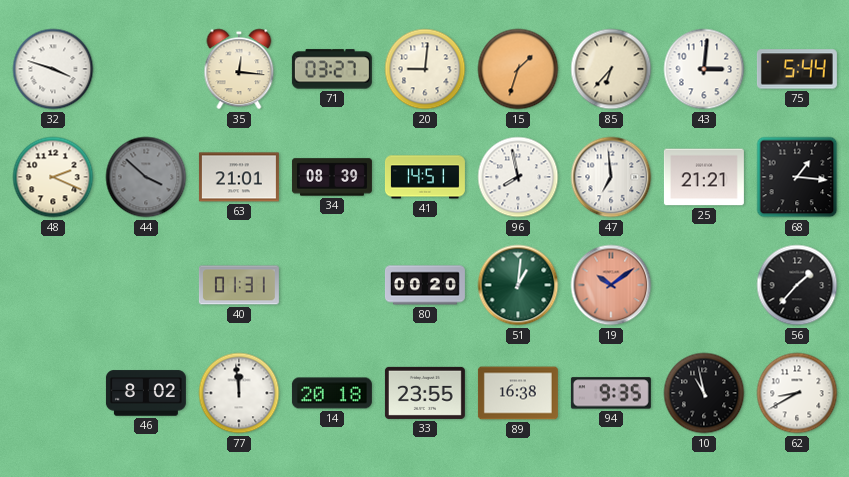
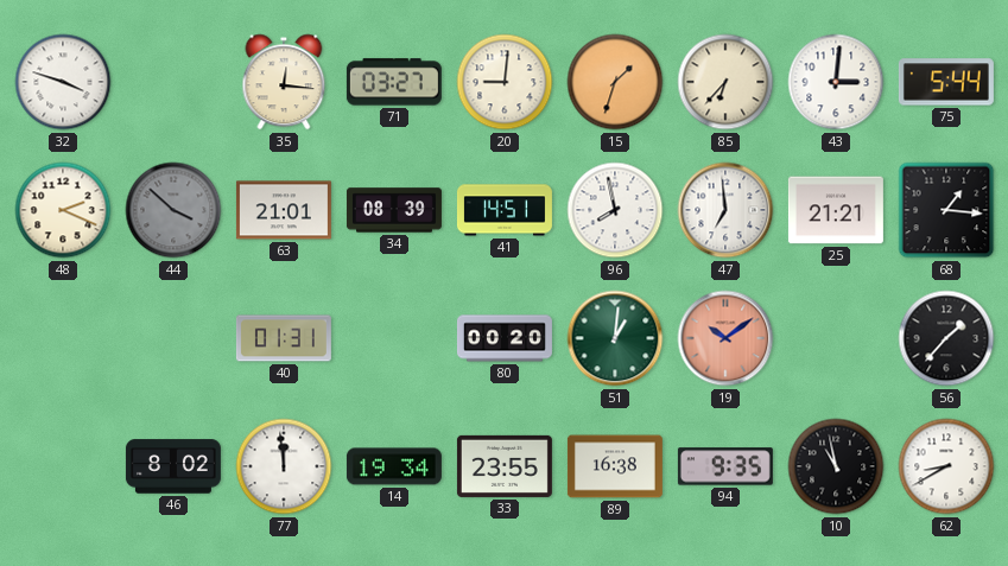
14: 20:18 -> 19:34
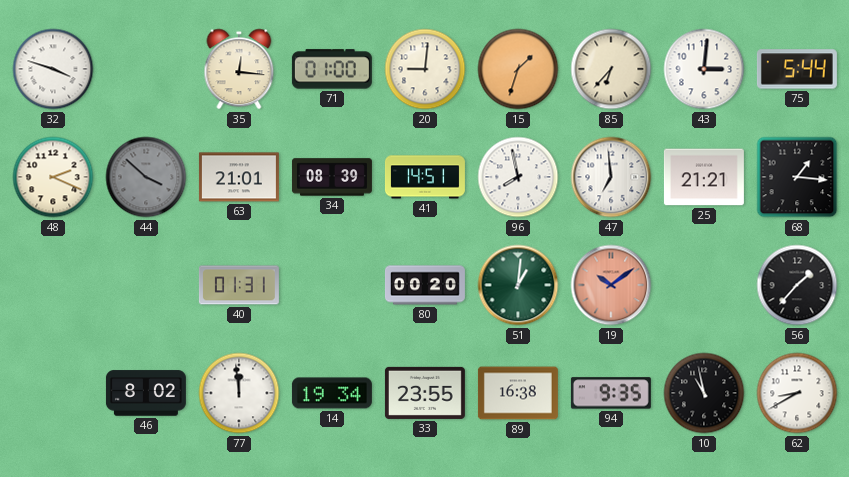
71: 03:27 -> 01:00
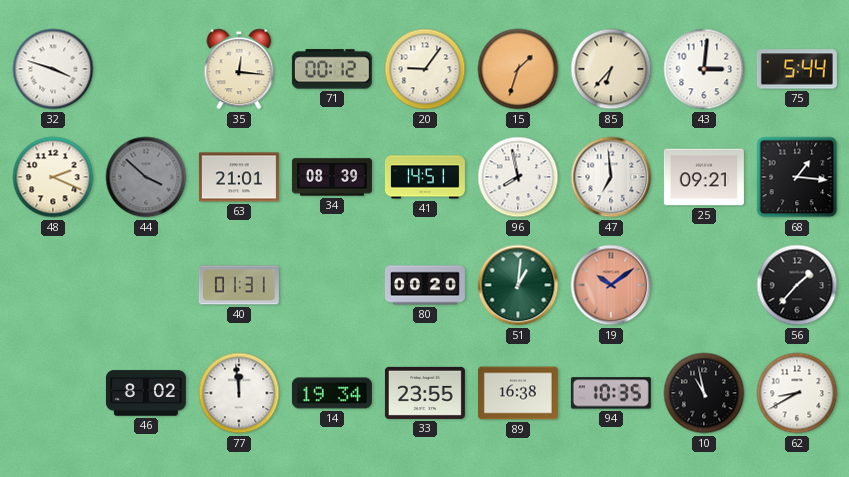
71: 01:00 -> 00:12
20: 9:01 -> 9:06
25: 21:21 -> 09:21
94: 9:35 -> 10:35
